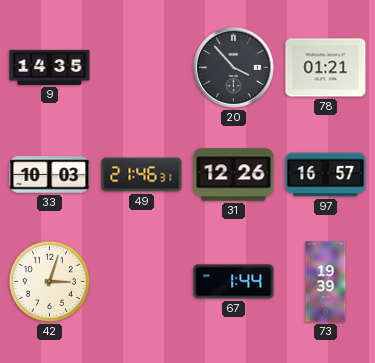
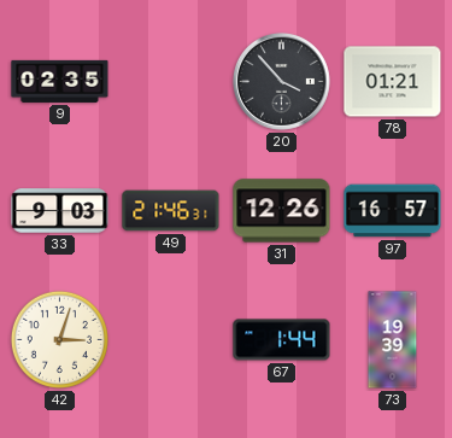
9: 14:35 -> 02:35
33: 10:03 -> 9:03
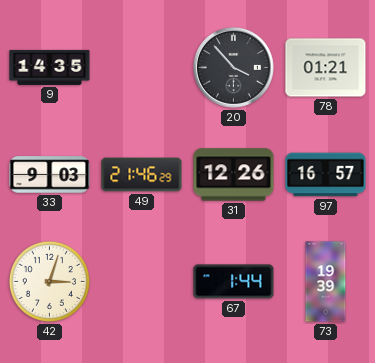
9: 02:35 -> 14:35
49: 21:46:31 -> 21:46:29
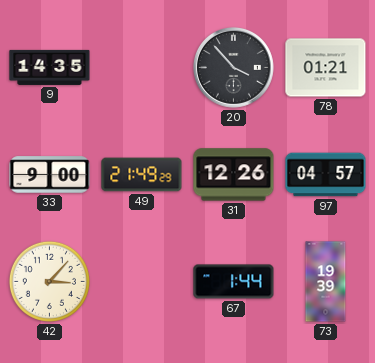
33: 9:03 -> 9:00
49: 21:46 -> 21:49
97: 16:57 -> 04:57
42: 3:03 -> 3:07
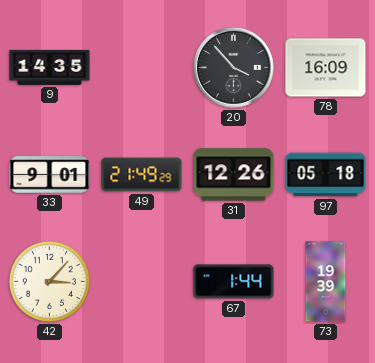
78: 01:21 -> 16:09
33: 9:00 -> 9:01
97: 04:57 -> 05:18
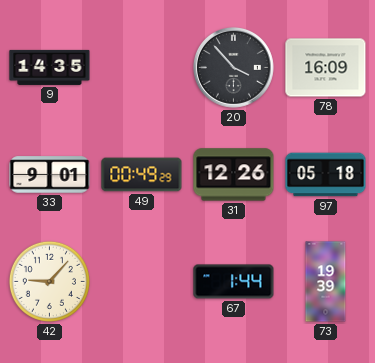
49: 21:49 -> 00:49
42: 3:07 -> 9:07
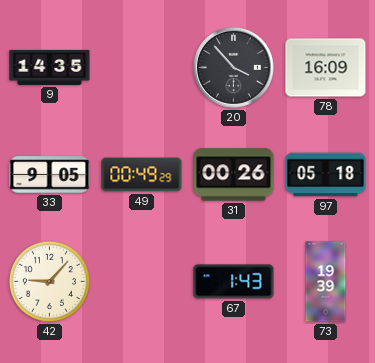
33: 9:01 -> 9:05
31: 12:26 -> 00:26
67: 1:44 -> 1:43
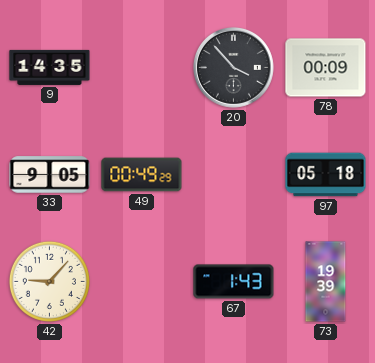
78: 16:09 -> 00:09
31: 00:26 -> none
